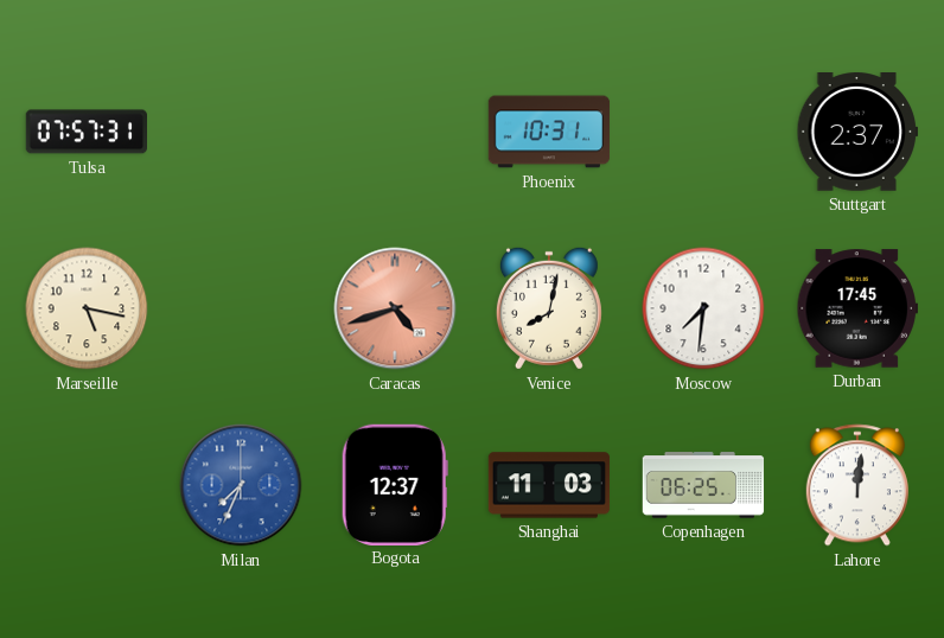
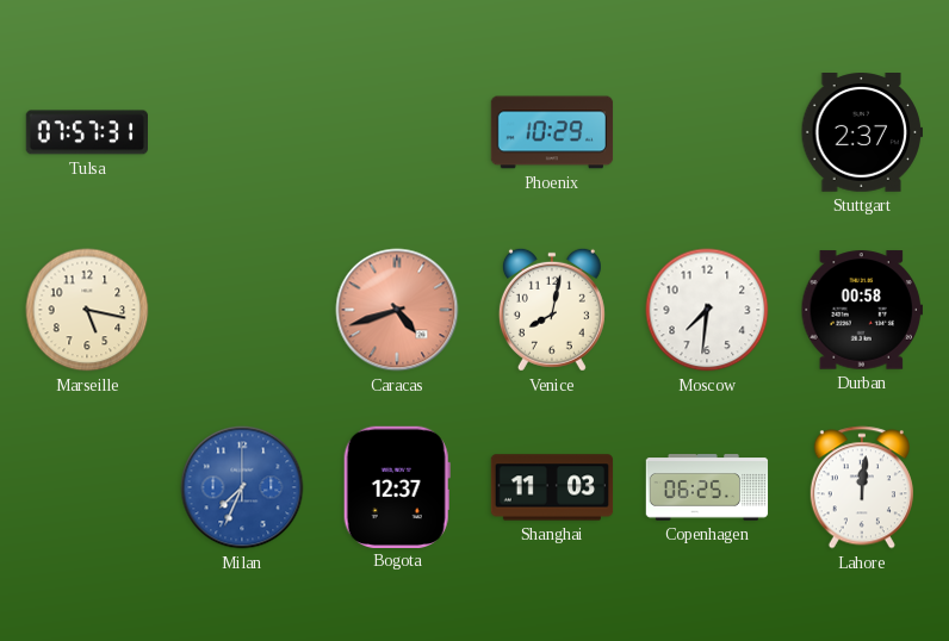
Phoenix: 10:31 -> 10:29
Durban: 17:45 -> 00:58
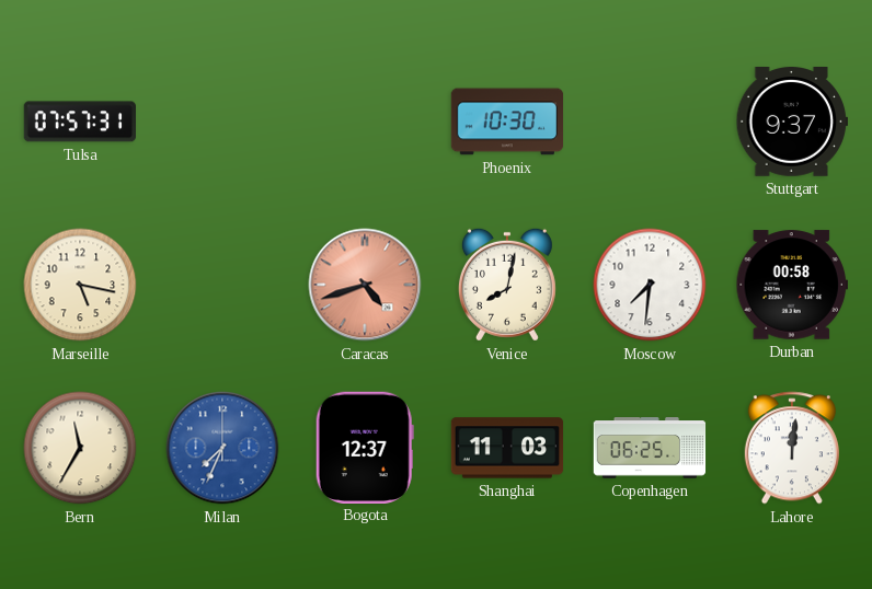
Phoenix: 10:29 -> 10:30
Stuttgart: 2:37 -> 9:37
Bern: none -> 11:35
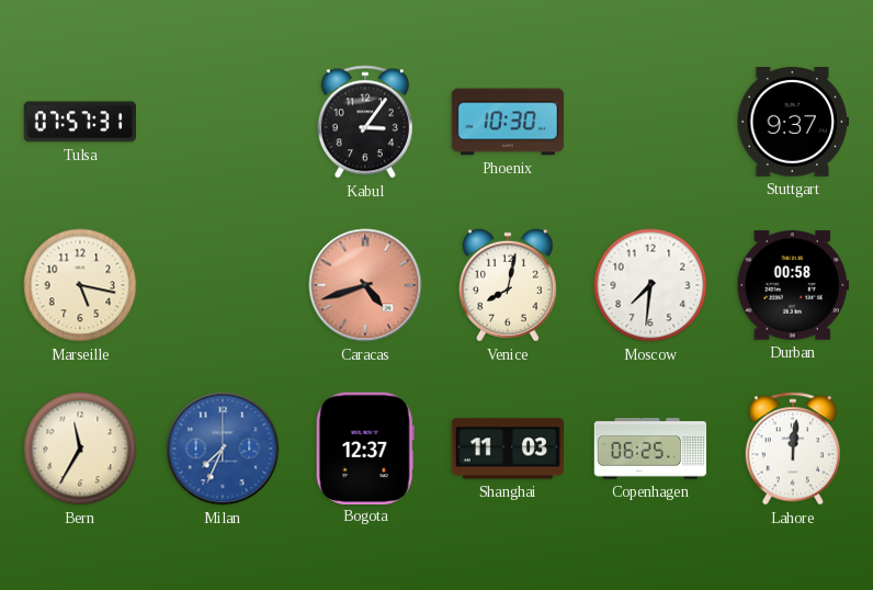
Kabul: none -> 3:06
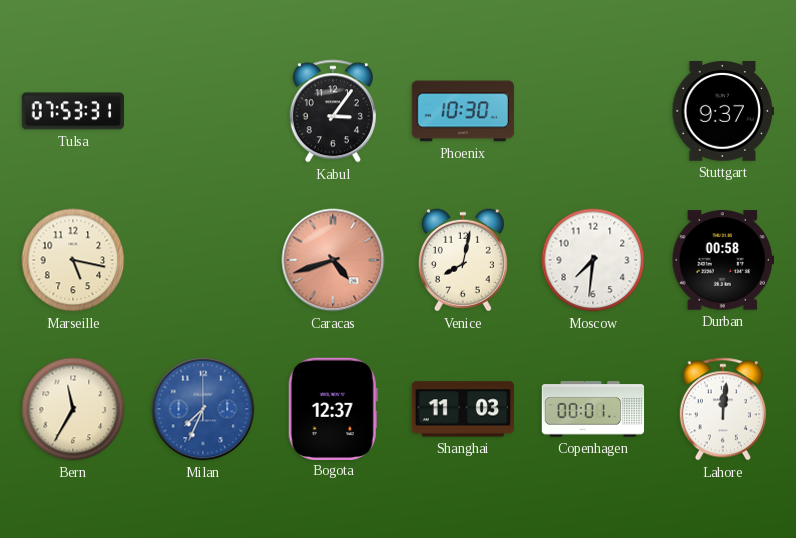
Tulsa: 07:57 -> 07:53
Copenhagen: 06:25 -> 00:01
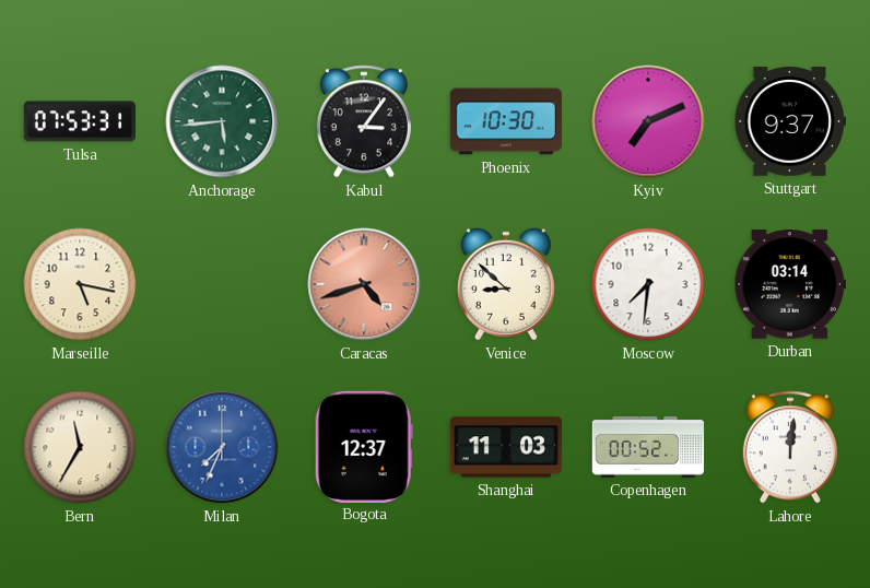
Anchorage: none -> 5:44
Kyiv: none -> 7:11
Venice: 8:02 -> 8:52
Durban: 00:58 -> 03:14
Copenhagen: 00:01 -> 00:52
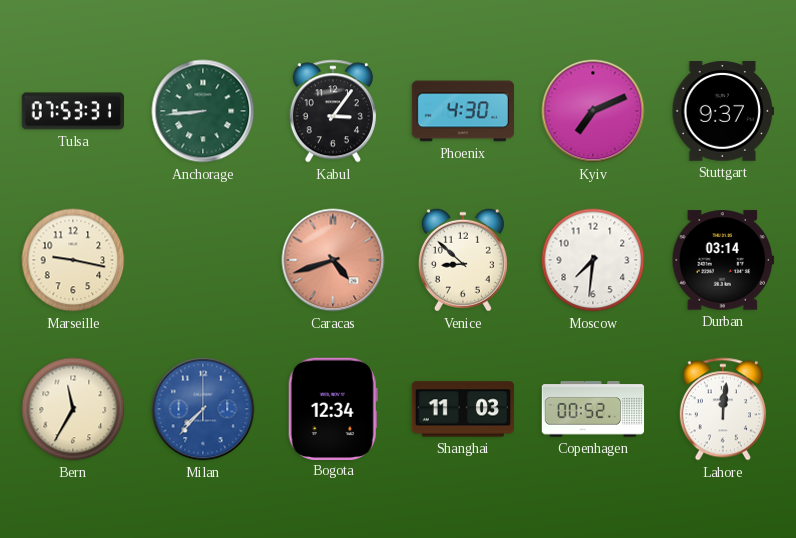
Anchorage: 5:44 -> 8:44
Phoenix: 10:30 -> 4:30
Marseille: 5:17 -> 9:17
Milan: 7:34 -> 7:37
Bogota: 12:37 -> 12:34
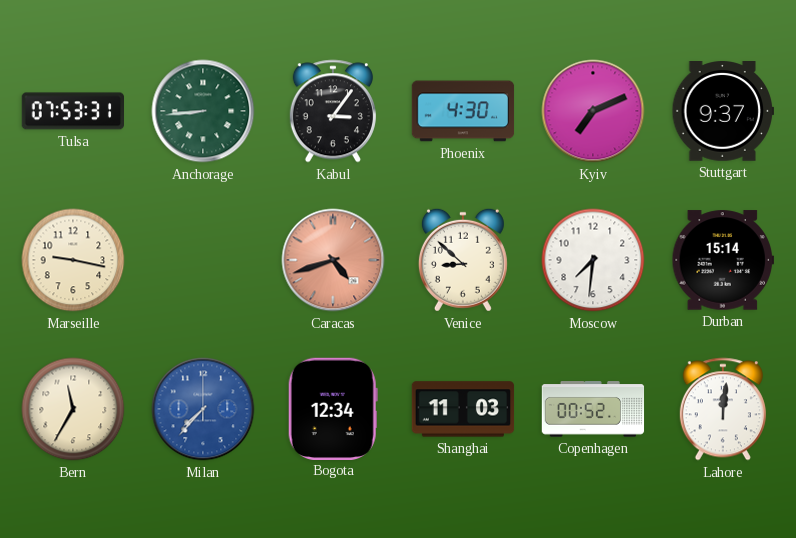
Durban: 03:14 -> 15:14
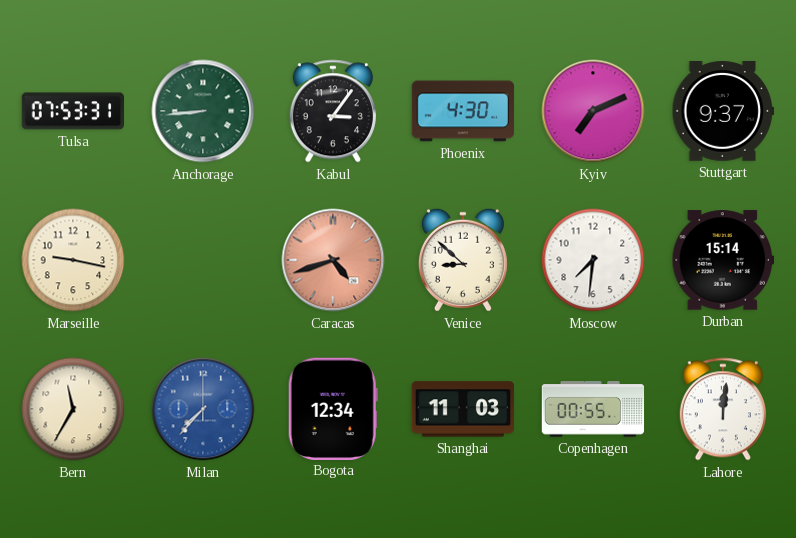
Copenhagen: 00:52 -> 00:55
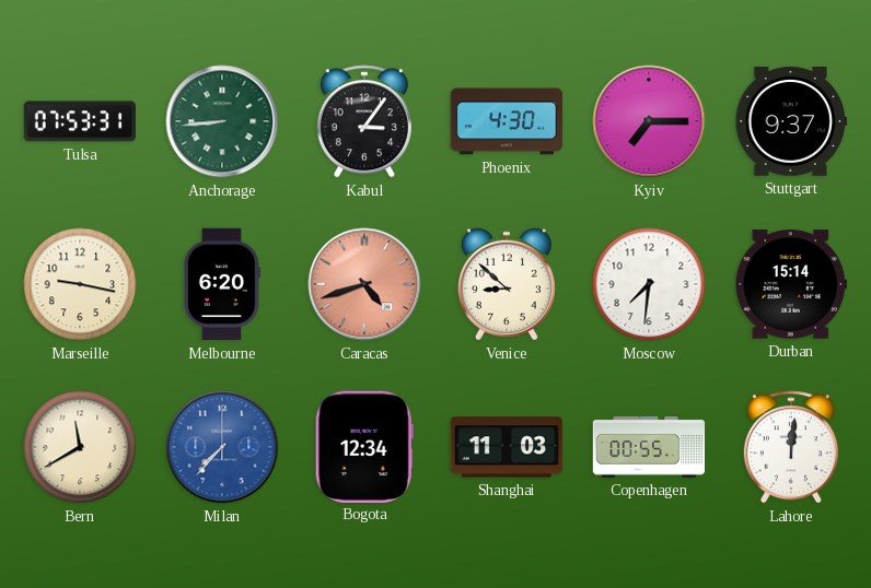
Kyiv: 7:11 -> 7:15
Melbourne: none -> 6:20
Bern: 11:35 -> 11:40
